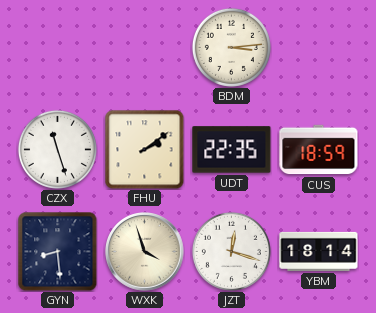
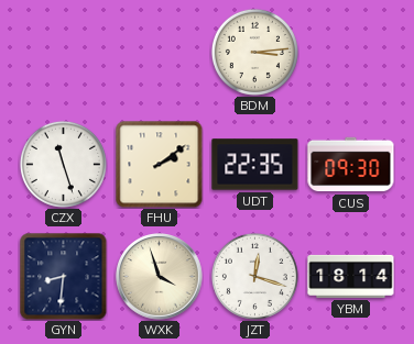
CUS: 18:59 -> 09:30
GYN: 8:29 -> 8:31
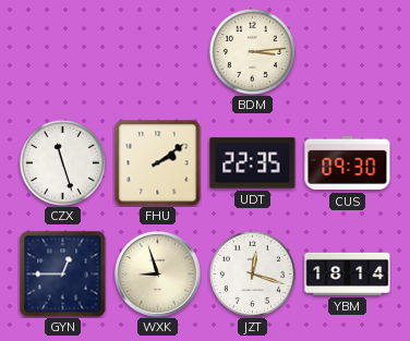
GYN: 8:31 -> 12:45
WXK: 3:57 -> 8:57
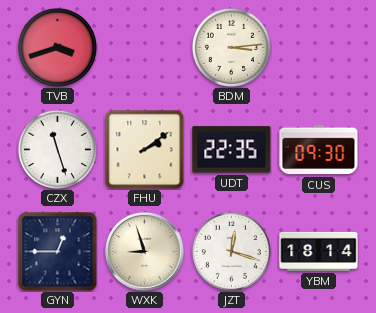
TVB: none -> 3:42
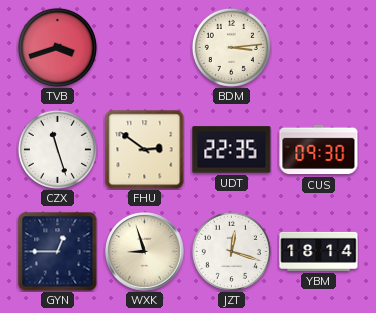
FHU: 2:09 -> 2:51
